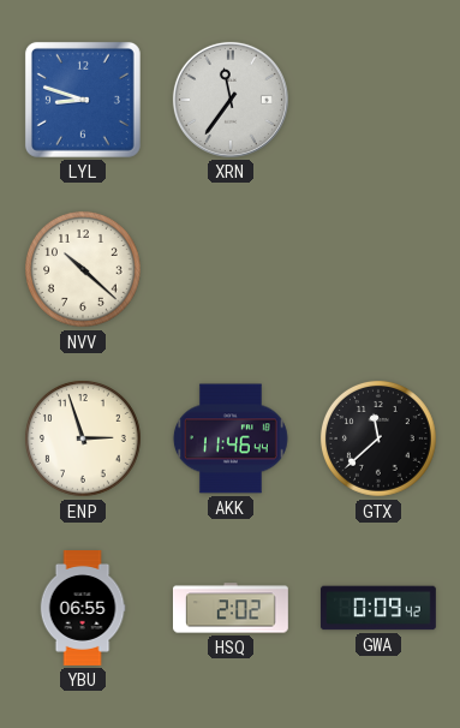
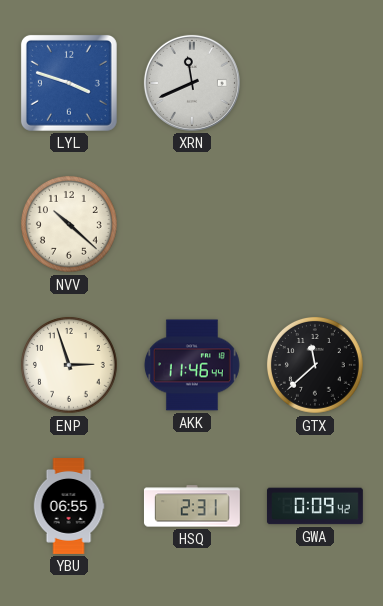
LYL: 8:48 -> 3:48
XRN: 11:36 -> 11:41
HSQ: 2:02 -> 2:31
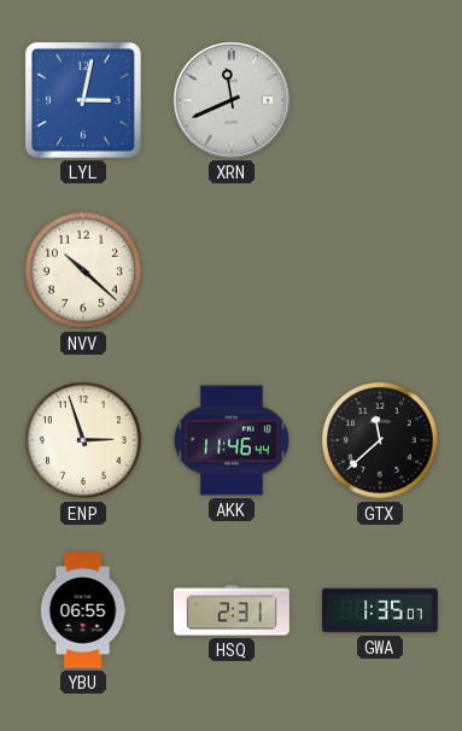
LYL: 3:48 -> 3:02
GWA: 0:09 -> 1:35
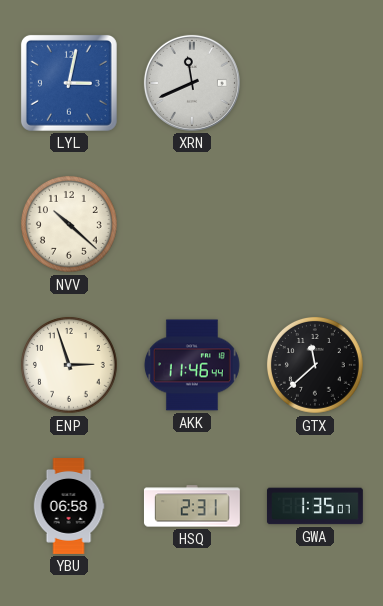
YBU: 06:55 -> 06:58
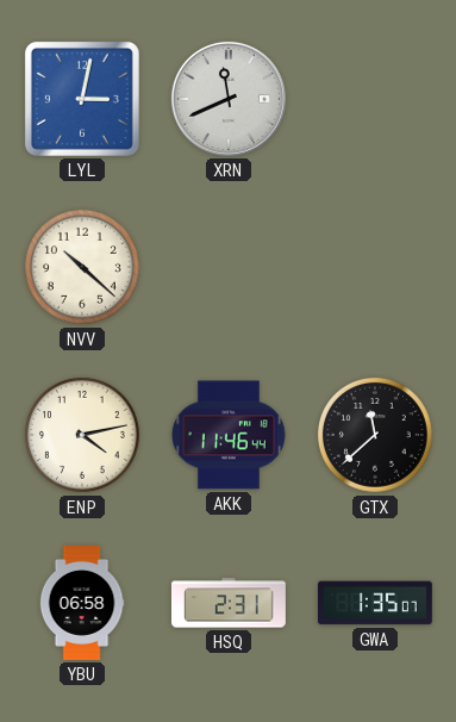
ENP: 2:57 -> 4:13
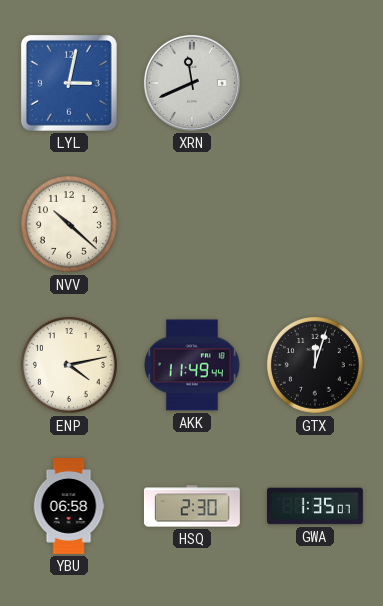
AKK: 11:46 -> 11:49
GTX: 11:38 -> 12:03
HSQ: 2:31 -> 2:30
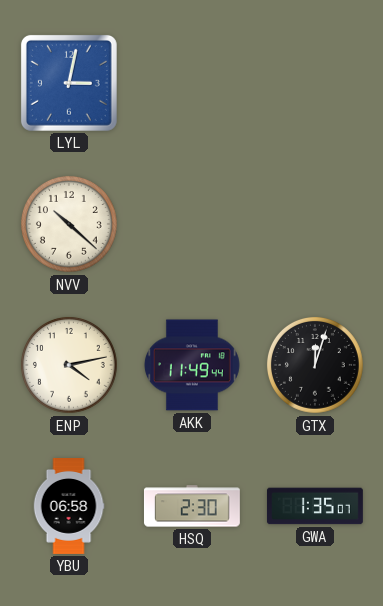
XRN: 11:41 -> none
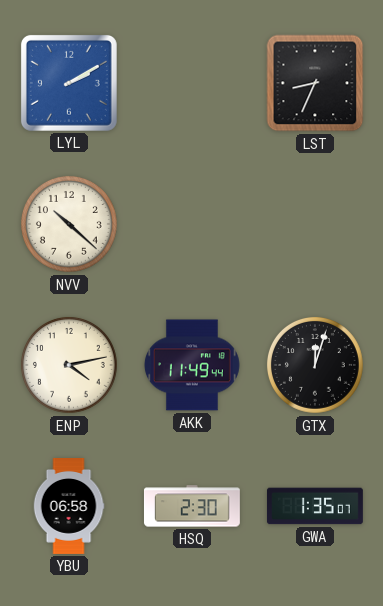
LYL: 3:02 -> 2:10
LST: none -> 8:34
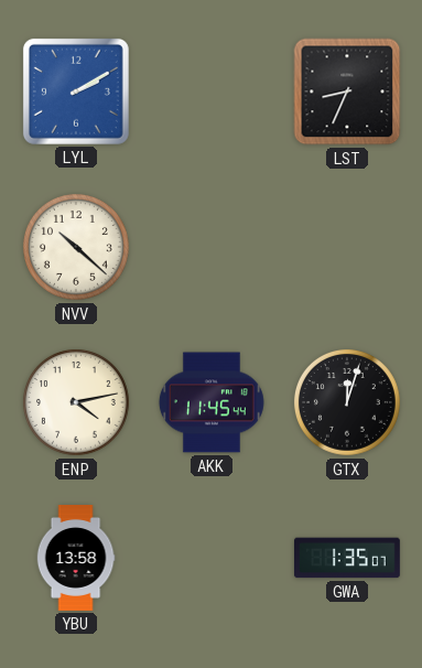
AKK: 11:49 -> 11:45
YBU: 06:58 -> 13:58
HSQ: 2:30 -> none
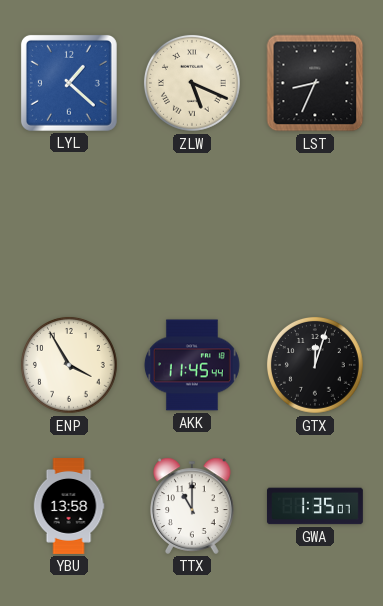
LYL: 2:10 -> 1:22
ZLW: none -> 5:19
NVV: 10:22 -> none
ENP: 4:13 -> 3:55
TTX: none -> 11:00
